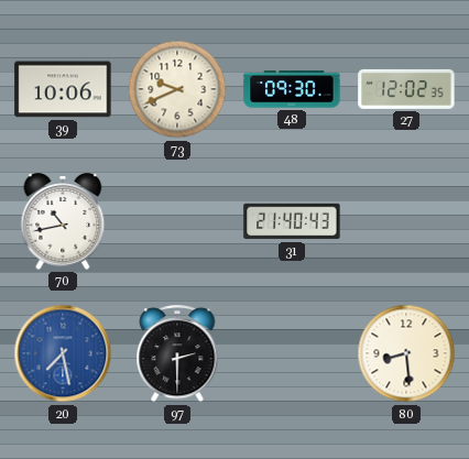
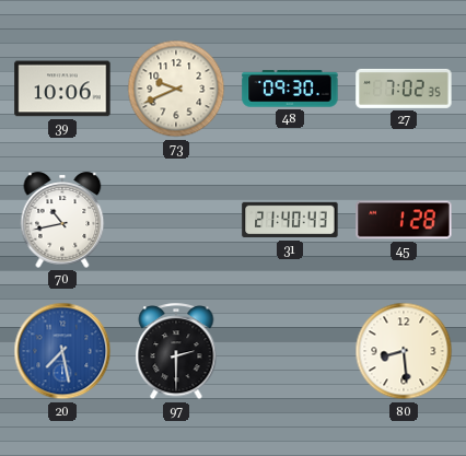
27: 12:02 -> 7:02
45: none -> 1:28
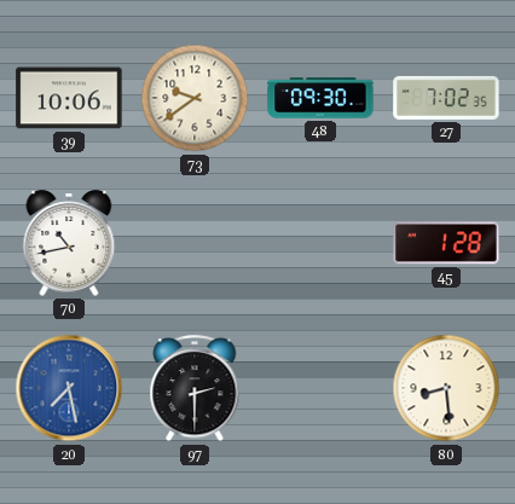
73: 9:41 -> 9:39
31: 21:40 -> none
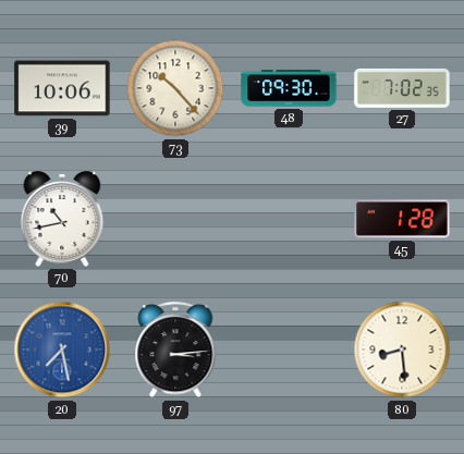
73: 9:39 -> 10:23
97: 2:30 -> 3:14
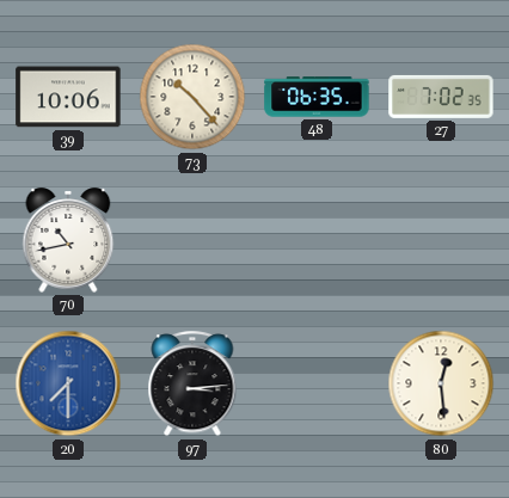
48: 09:30 -> 06:35
45: 1:28 -> none
20: 7:28 -> 7:30
80: 8:29 -> 12:29
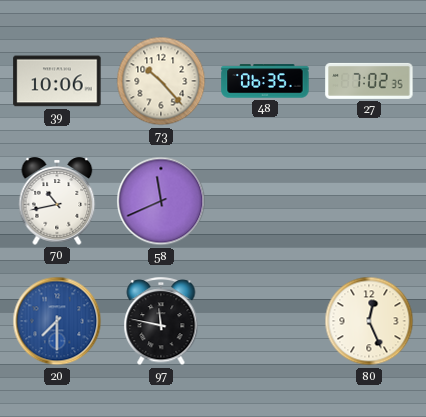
58: none -> 11:41
97: 3:14 -> 11:47
80: 12:29 -> 12:26
